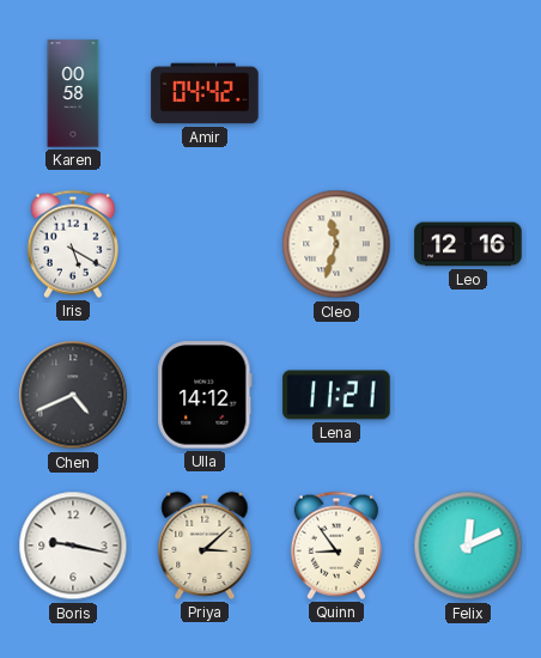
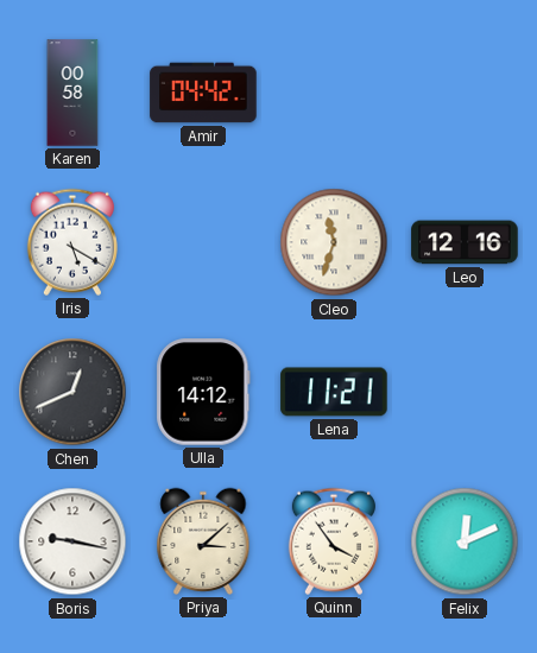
Chen: 4:41 -> 12:41
Quinn: 8:54 -> 3:54
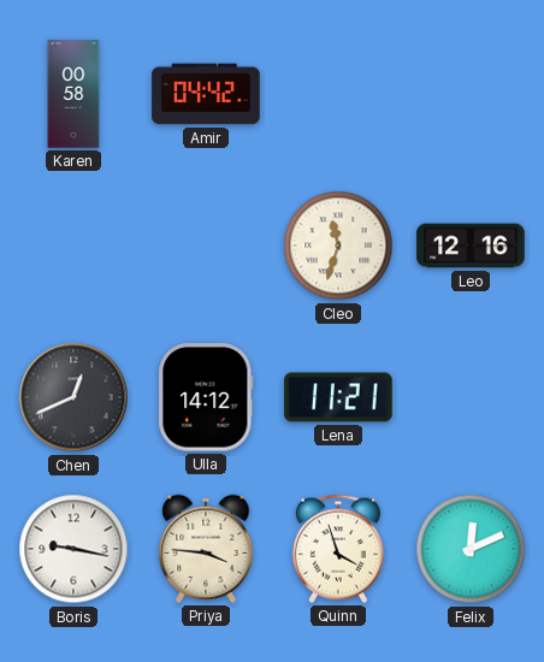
Iris: 5:20 -> none
Priya: 3:08 -> 3:46
Quinn: 3:54 -> 3:57
